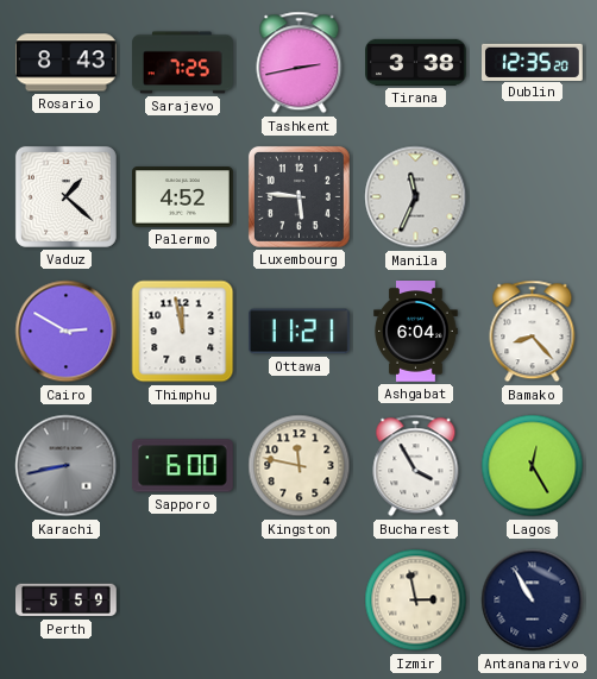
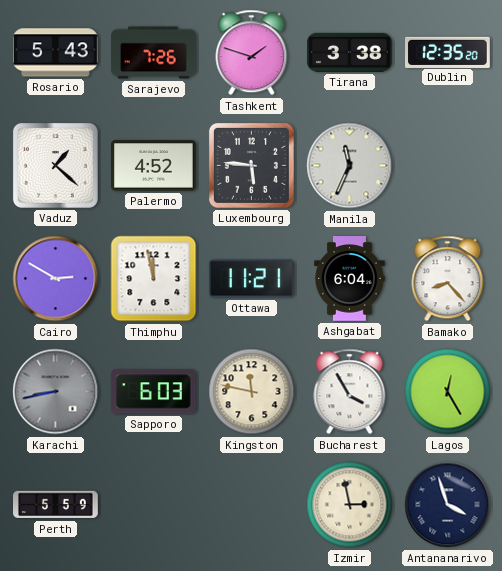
Rosario: 8:43 -> 5:43
Sarajevo: 7:25 -> 7:26
Tashkent: 2:43 -> 1:48
Sapporo: 6:00 -> 6:03
Antananarivo: 10:55 -> 3:57
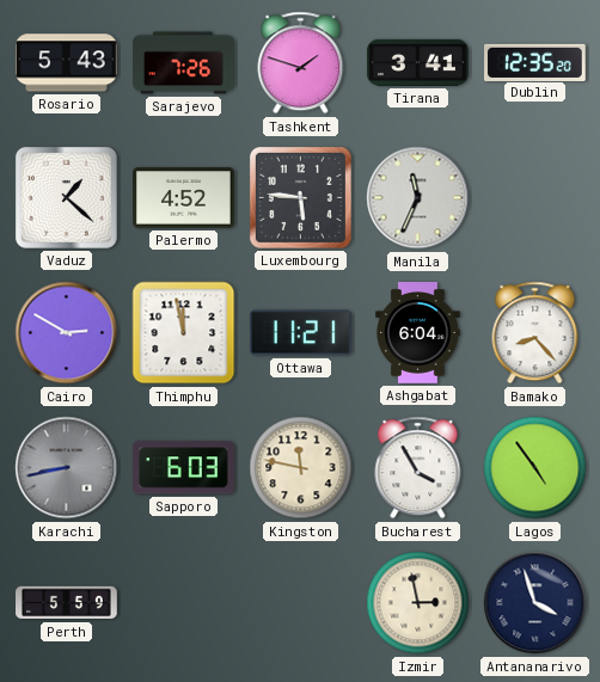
Tirana: 3:38 -> 3:41
Lagos: 12:25 -> 4:54
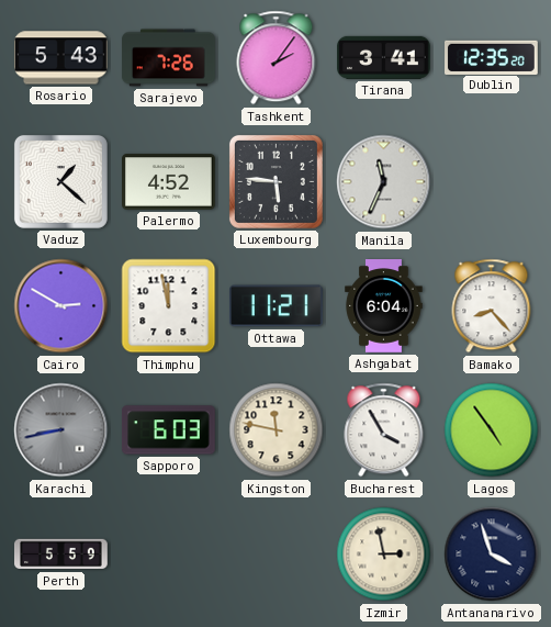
Tashkent: 1:48 -> 2:06
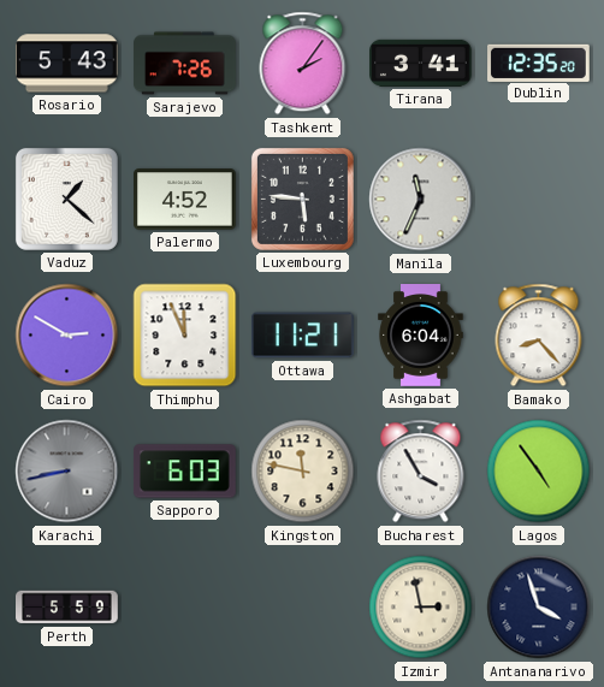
Thimphu: 11:58 -> 11:56
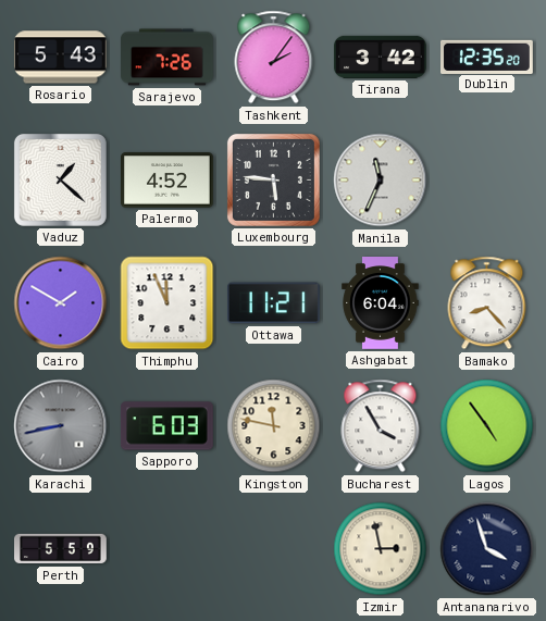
Tirana: 3:41 -> 3:42
Cairo: 2:50 -> 1:50
